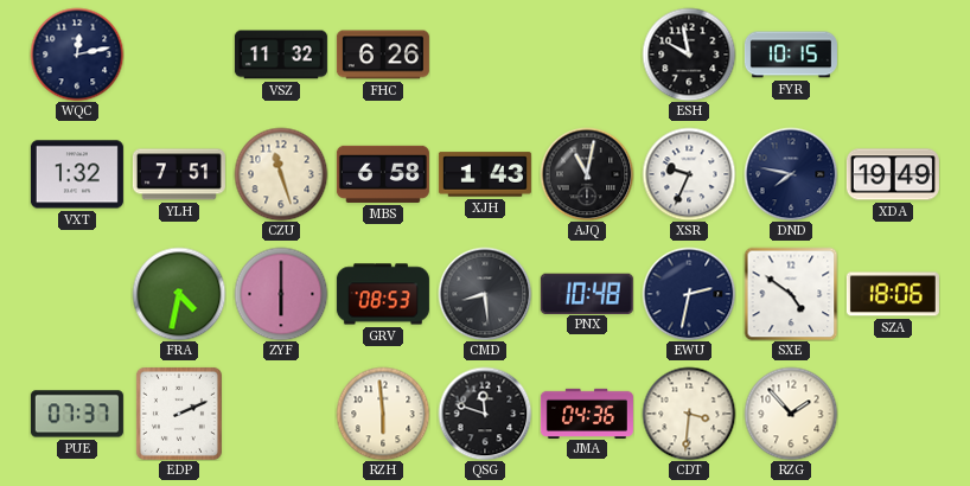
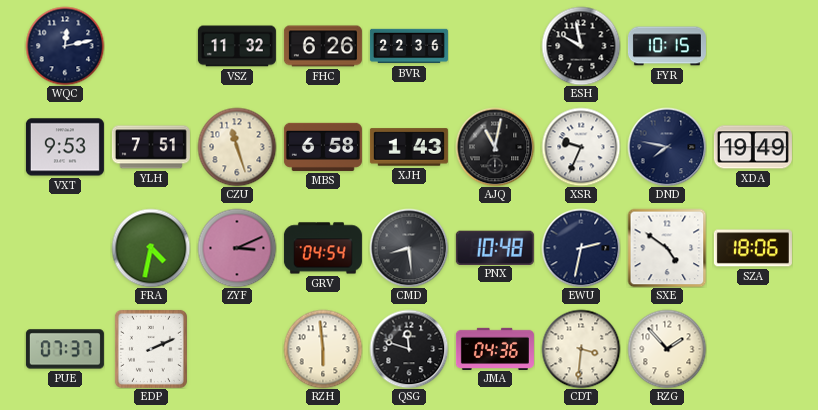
BVR: none -> 22:36
VXT: 1:32 -> 9:53
ZYF: 6:00 -> 3:11
GRV: 08:53 -> 04:54
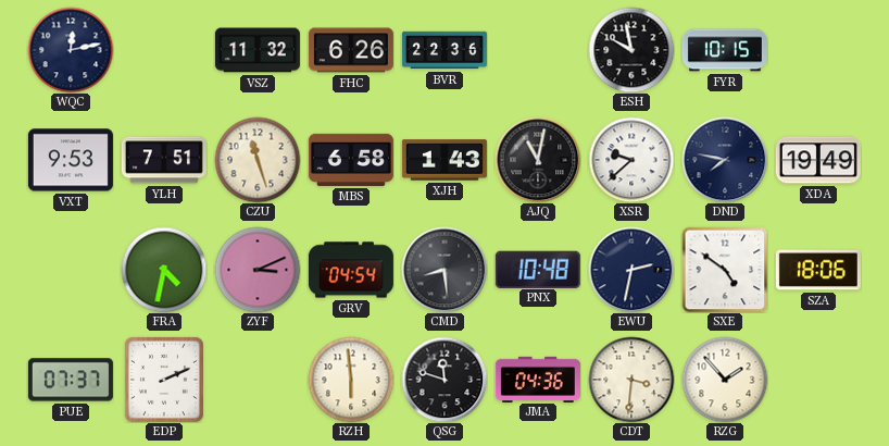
XSR: 9:34 -> 9:38
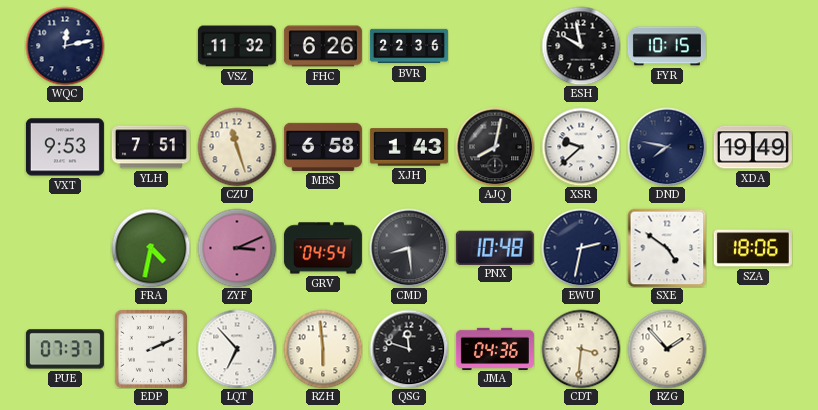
AJQ: 11:02 -> 8:02
LQT: none -> 6:53
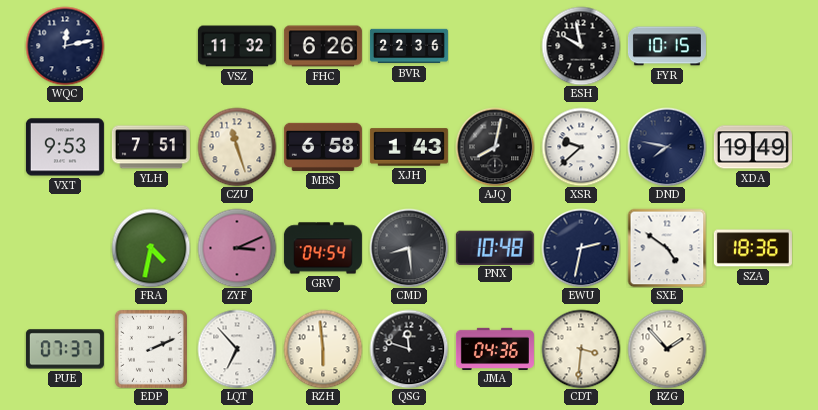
SZA: 18:06 -> 18:36
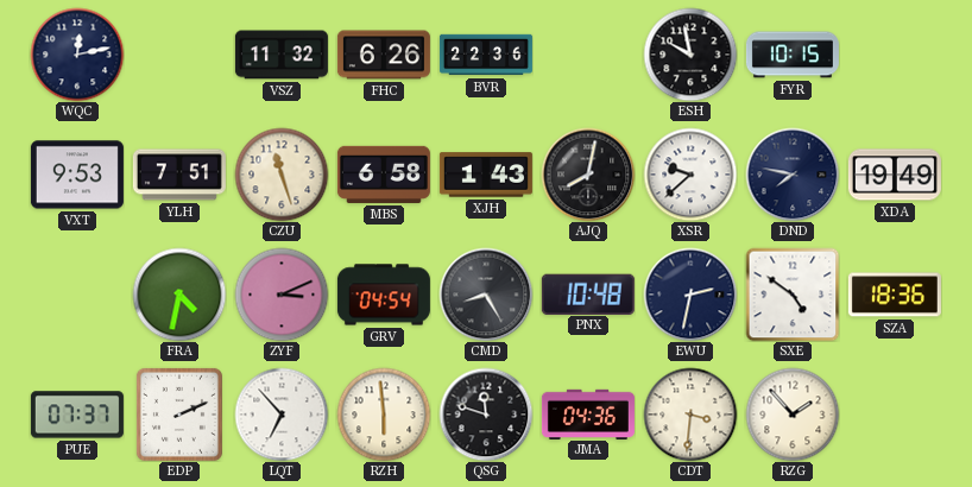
CMD: 8:29 -> 8:25
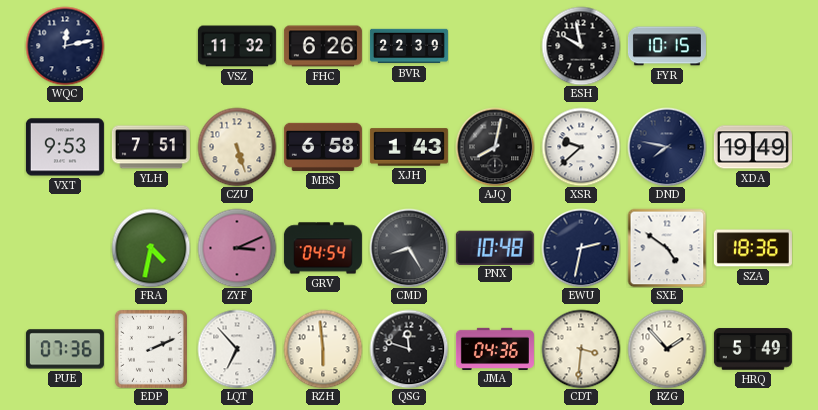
BVR: 22:36 -> 22:39
CZU: 11:27 -> 5:27
PUE: 07:37 -> 07:36
HRQ: none -> 5:49
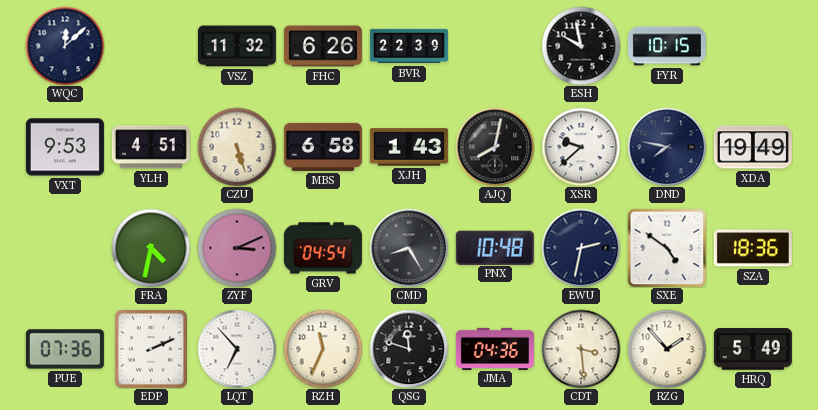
WQC: 12:13 -> 12:08
YLH: 7:51 -> 4:51
RZH: 5:59 -> 11:34
CDT: 3:31 -> 3:29
